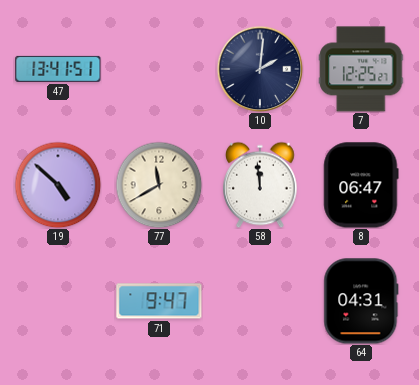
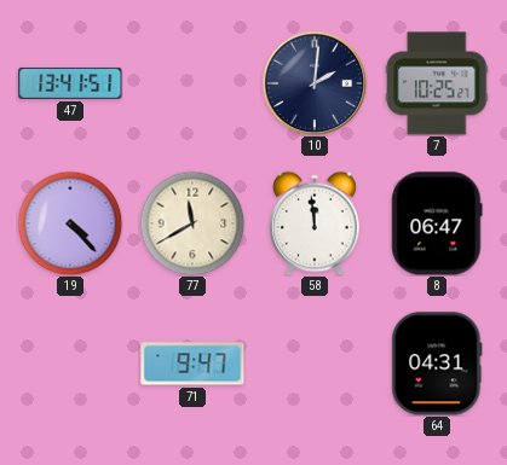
7: 12:25 -> 10:25
19: 4:52 -> 4:23
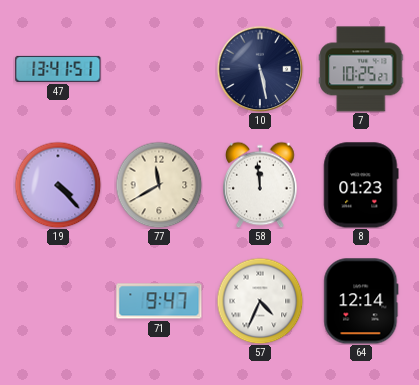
10: 2:01 -> 5:28
8: 06:47 -> 01:23
57: none -> 4:34
64: 04:31 -> 12:14
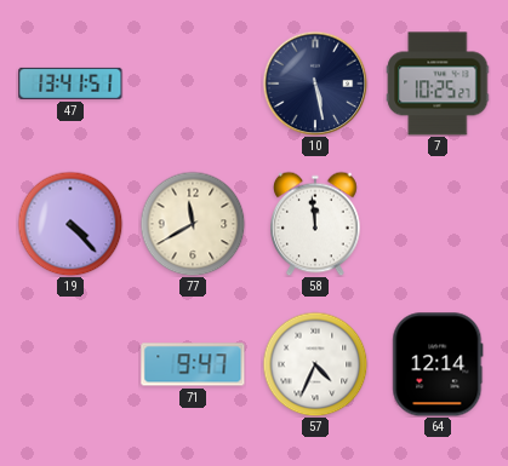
8: 01:23 -> none
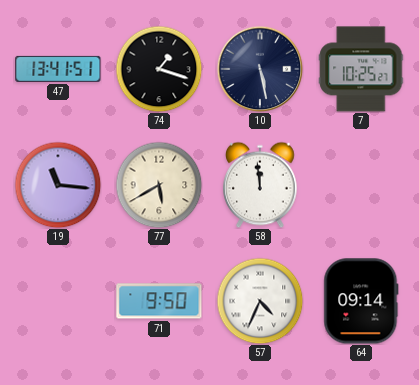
74: none -> 1:18
19: 4:23 -> 11:16
77: 11:40 -> 5:40
71: 9:47 -> 9:50
64: 12:14 -> 09:14
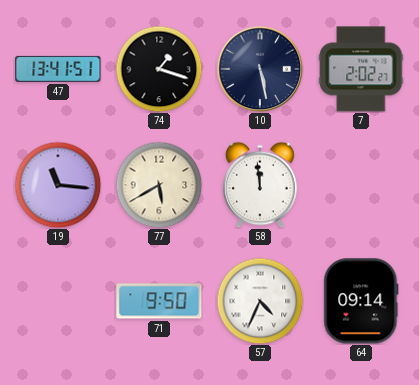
7: 10:25 -> 2:02
